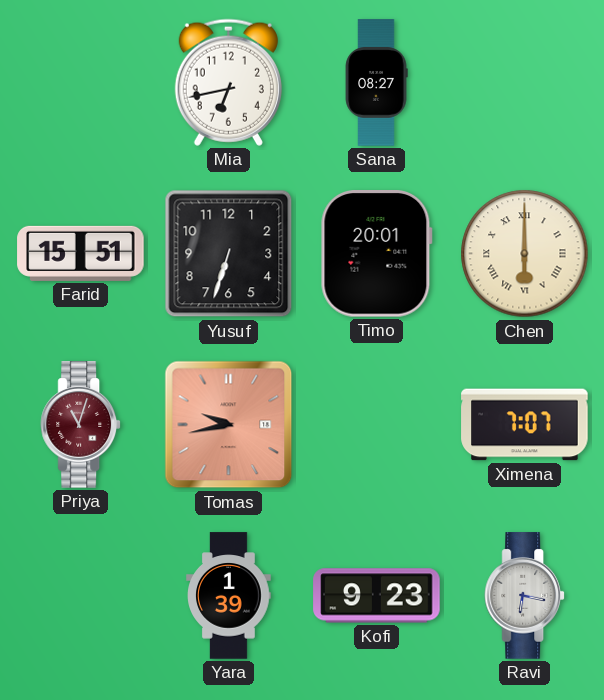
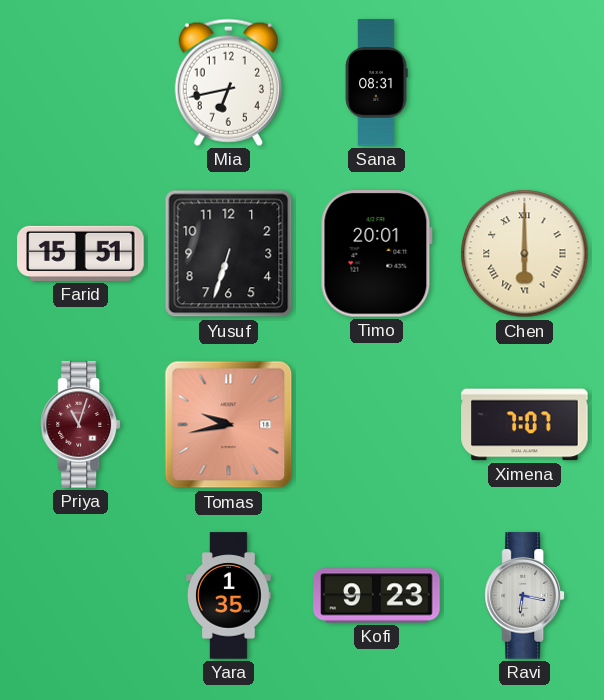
Sana: 08:27 -> 08:31
Yara: 1:39 -> 1:35
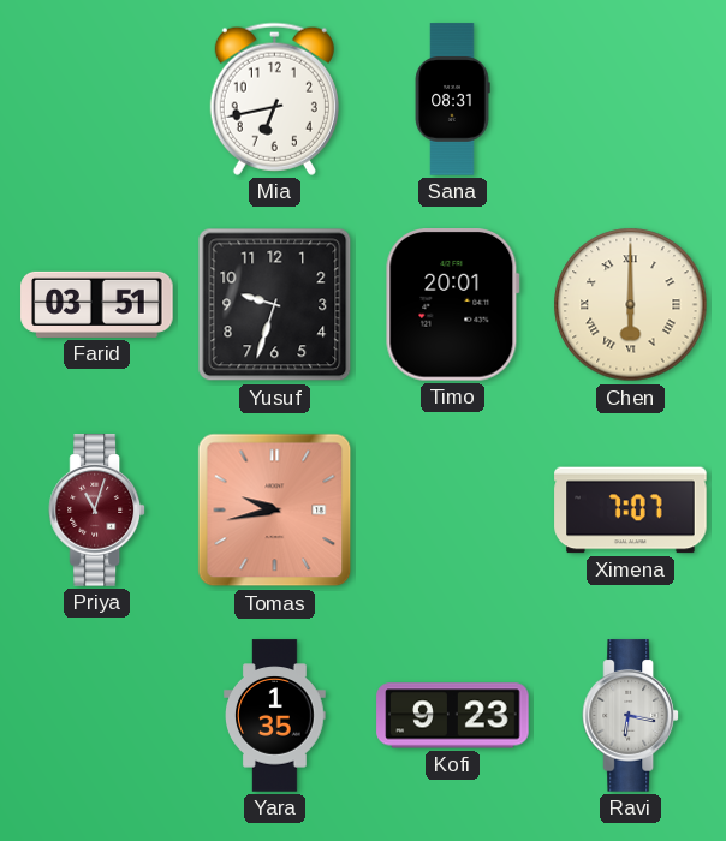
Farid: 15:51 -> 03:51
Yusuf: 6:33 -> 9:33
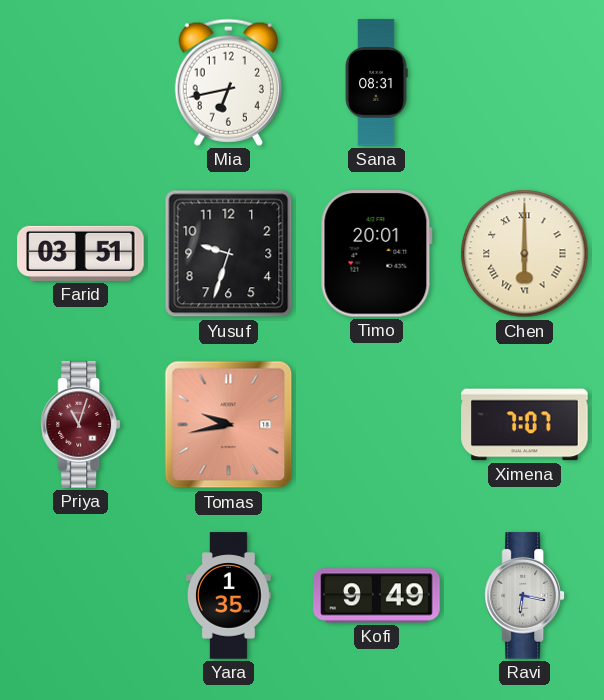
Kofi: 9:23 -> 9:49
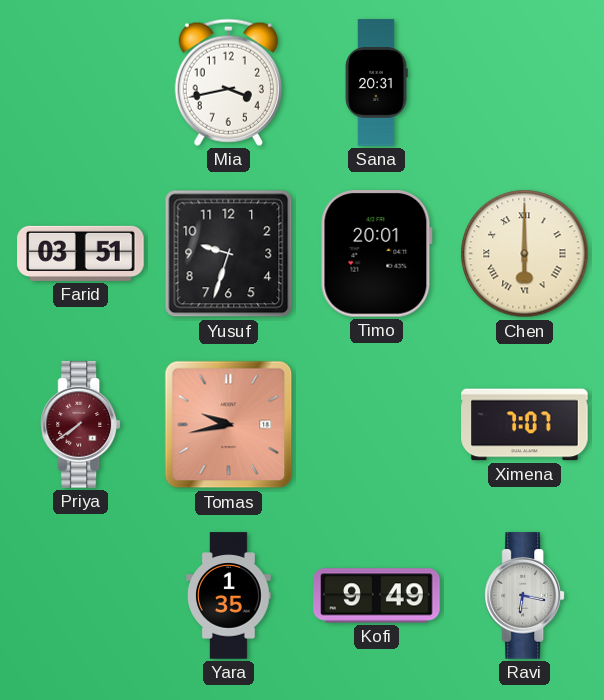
Mia: 6:43 -> 3:43
Sana: 08:31 -> 20:31
Priya: 11:03 -> 7:39
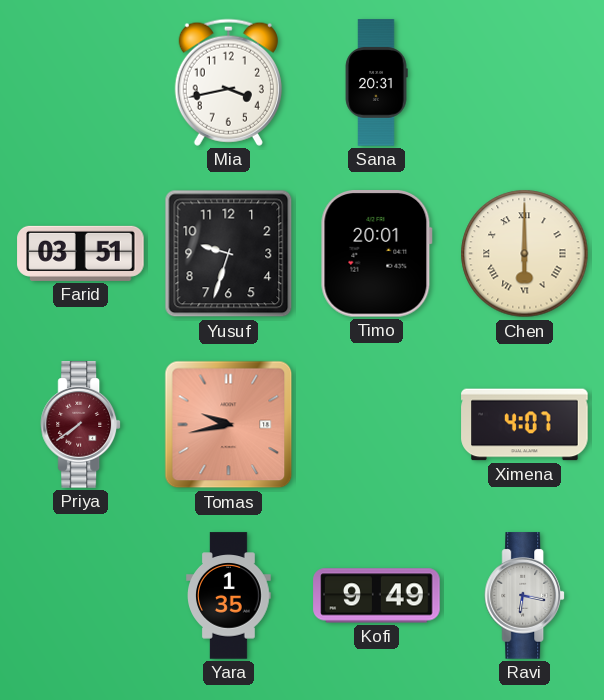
Ximena: 7:07 -> 4:07
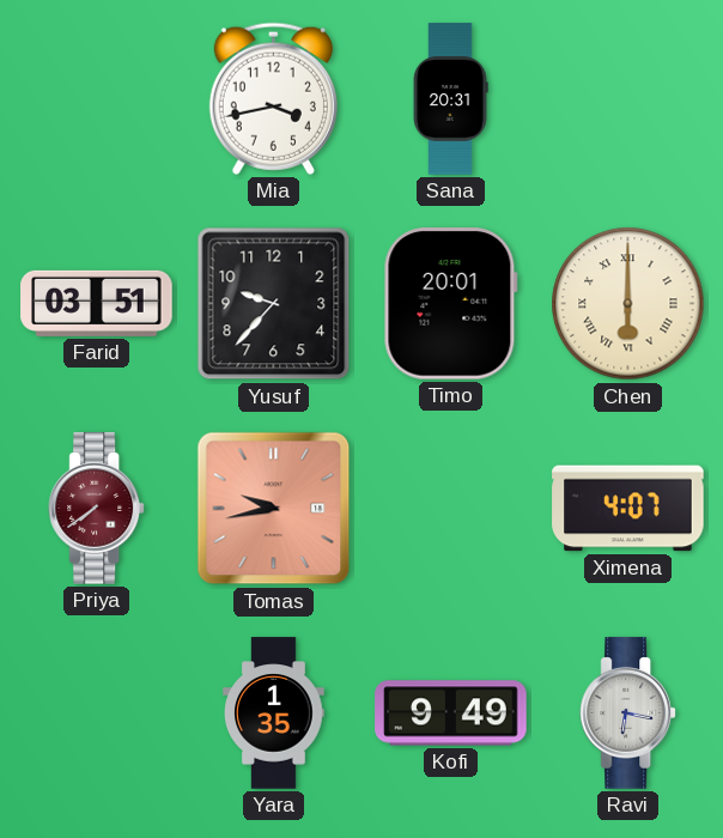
Yusuf: 9:33 -> 9:37
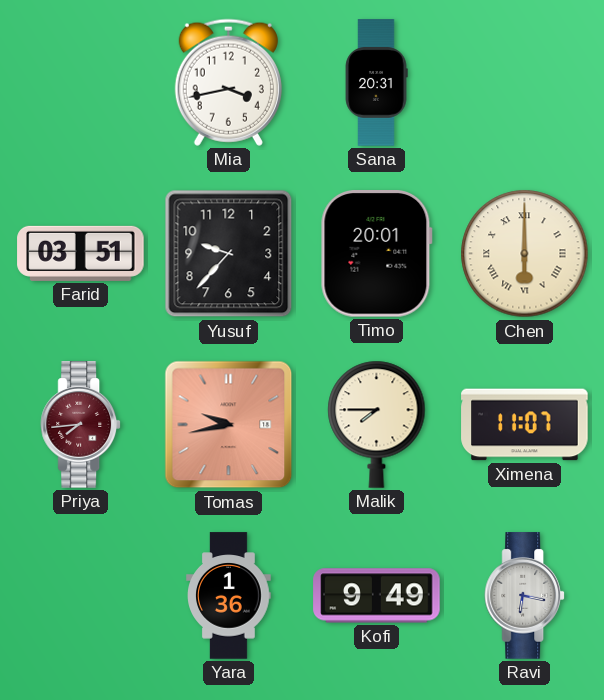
Priya: 7:39 -> 7:44
Malik: none -> 7:45
Ximena: 4:07 -> 11:07
Yara: 1:35 -> 1:36
